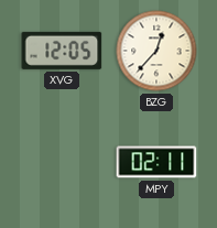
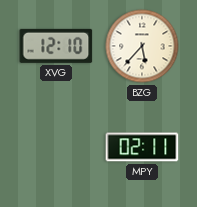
XVG: 12:05 -> 12:10
BZG: 12:37 -> 5:37
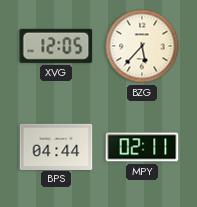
XVG: 12:10 -> 12:05
BPS: none -> 04:44
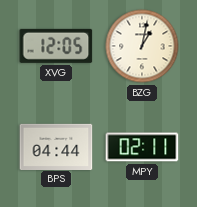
BZG: 5:37 -> 1:02
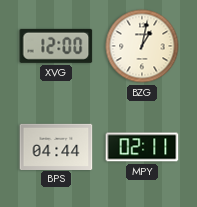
XVG: 12:05 -> 12:00
